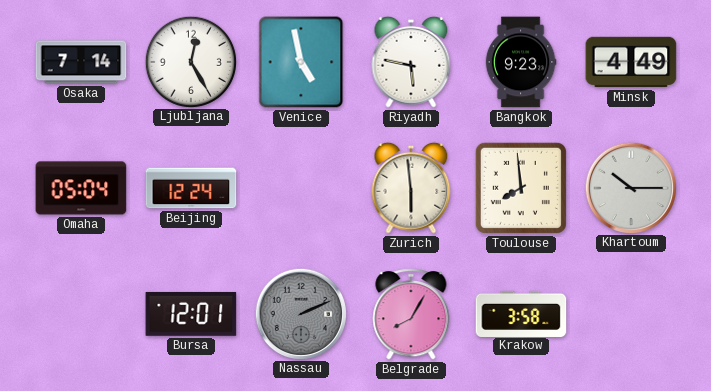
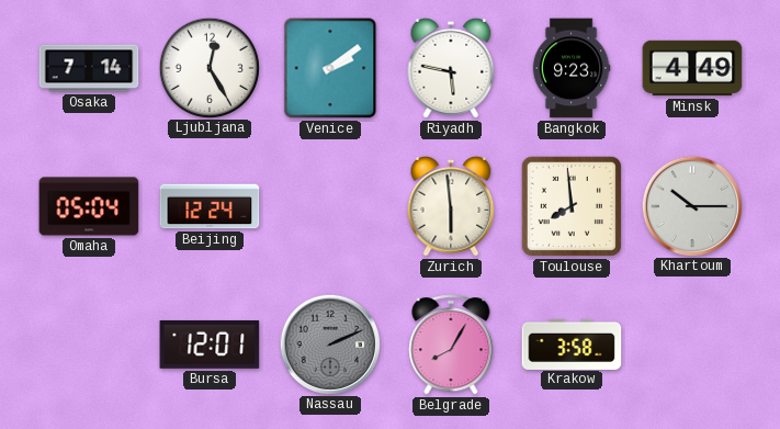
Venice: 4:58 -> 2:09
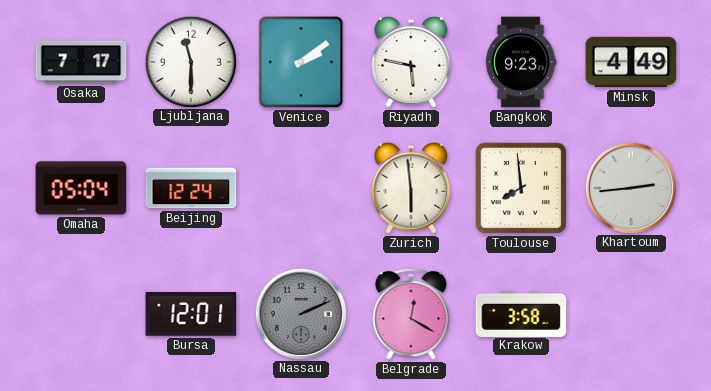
Osaka: 7:14 -> 7:17
Ljubljana: 12:25 -> 11:30
Khartoum: 10:15 -> 2:44
Belgrade: 8:05 -> 12:20
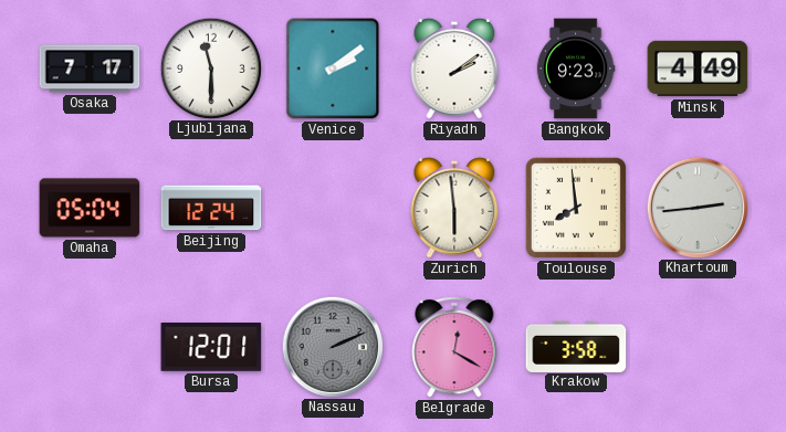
Riyadh: 5:47 -> 2:09
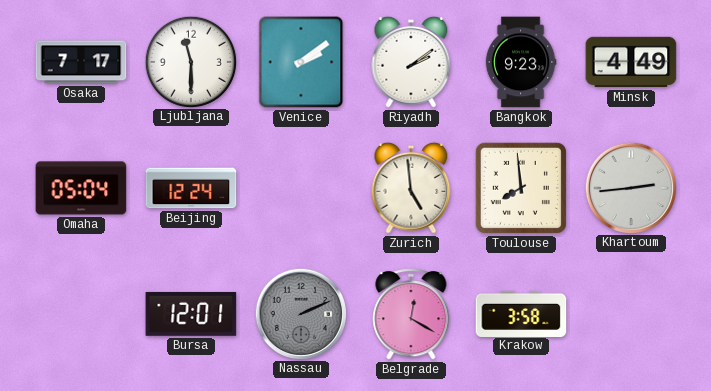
Zurich: 5:59 -> 4:59
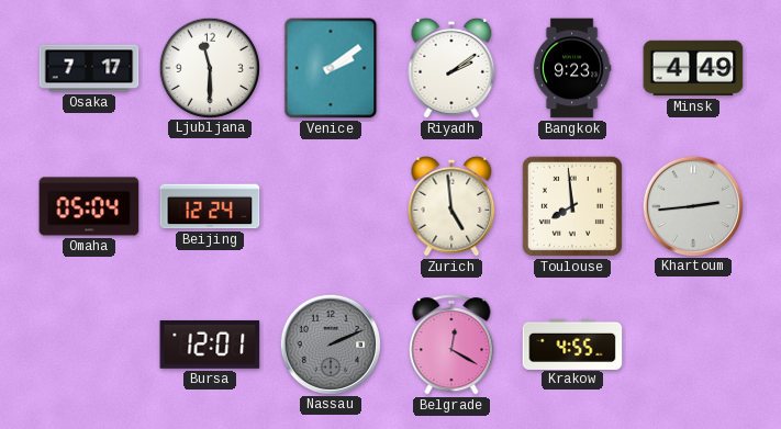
Krakow: 3:58 -> 4:55
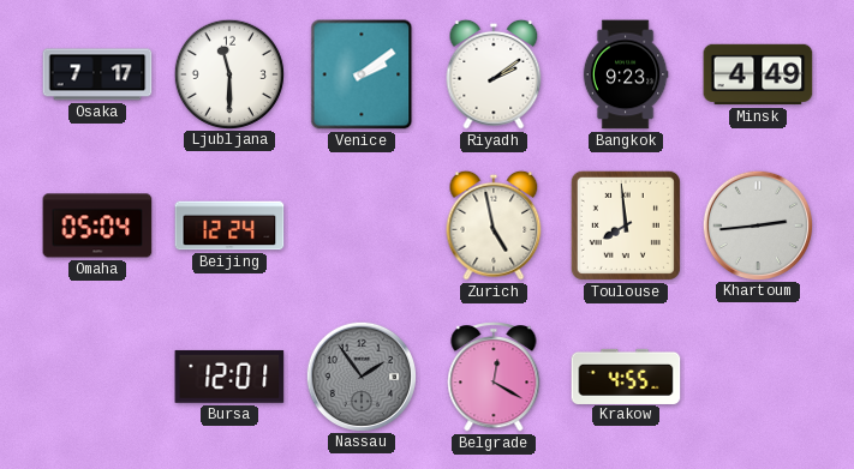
Zurich: 4:59 -> 4:58
Nassau: 2:11 -> 1:54
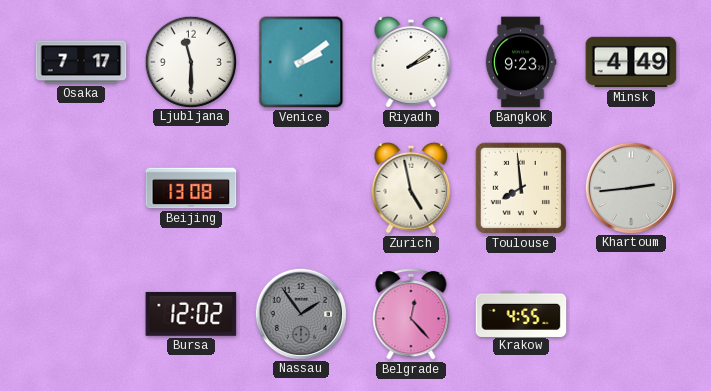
Omaha: 05:04 -> none
Beijing: 12:24 -> 13:08
Bursa: 12:01 -> 12:02
Belgrade: 12:20 -> 12:23
